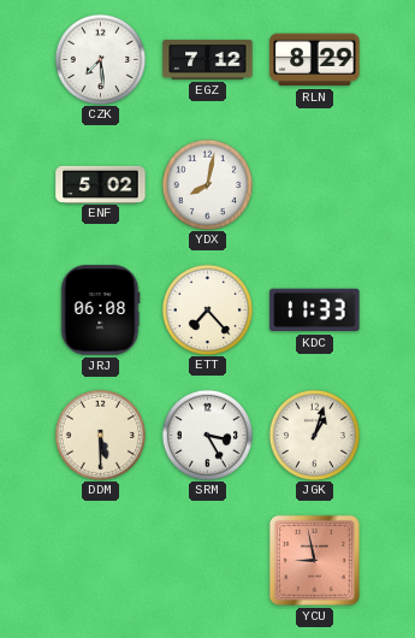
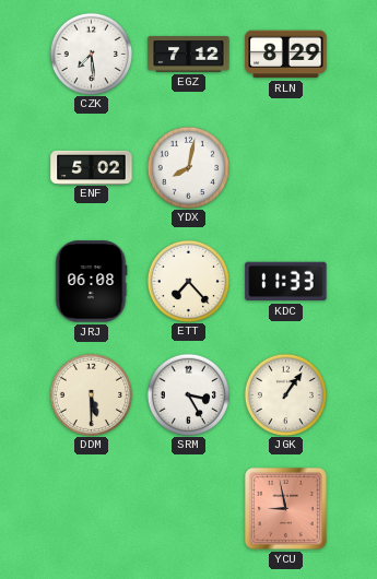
JGK: 1:03 -> 1:06
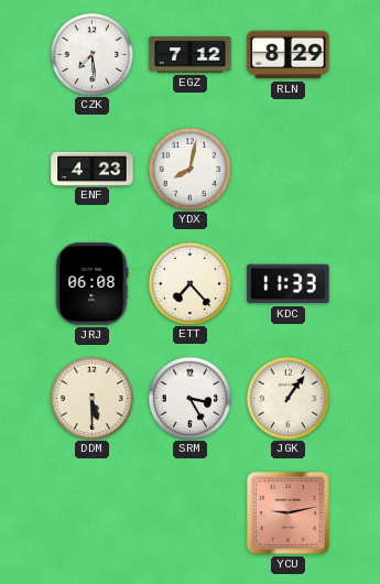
ENF: 5:02 -> 4:23
YCU: 8:58 -> 9:13
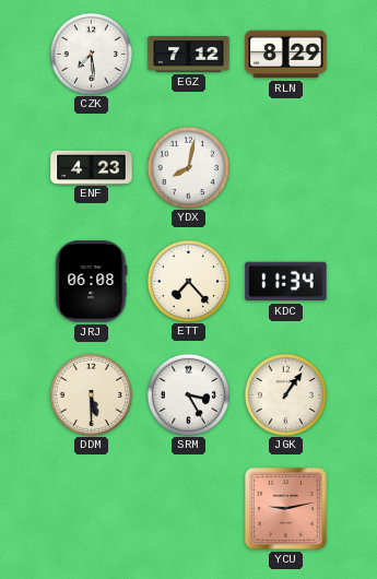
KDC: 11:33 -> 11:34
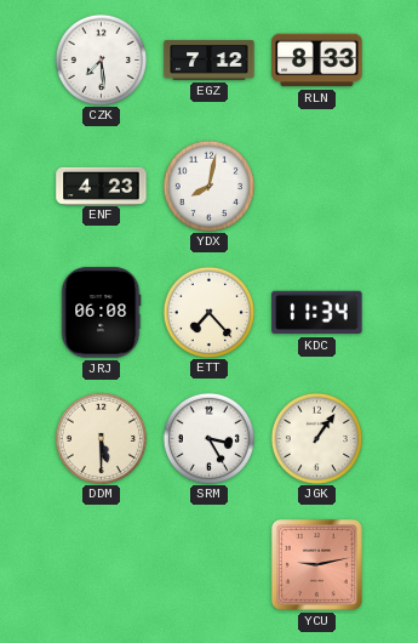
RLN: 8:29 -> 8:33
